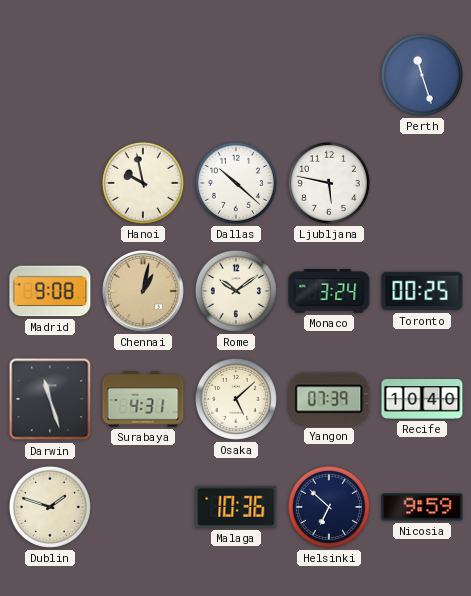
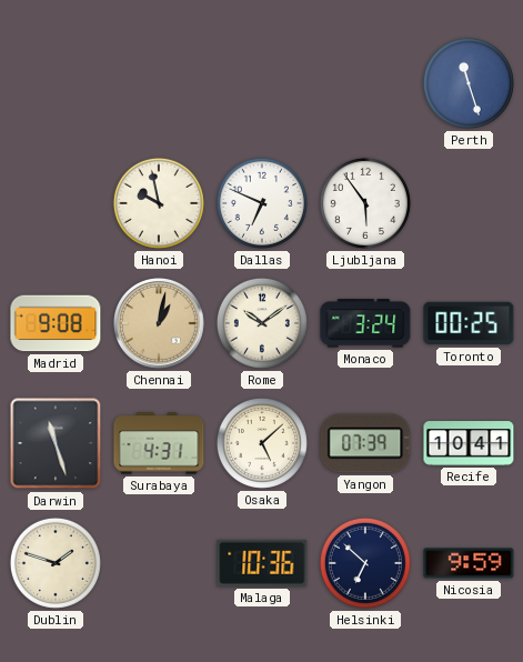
Dallas: 10:22 -> 6:49
Ljubljana: 5:47 -> 5:54
Recife: 10:40 -> 10:41
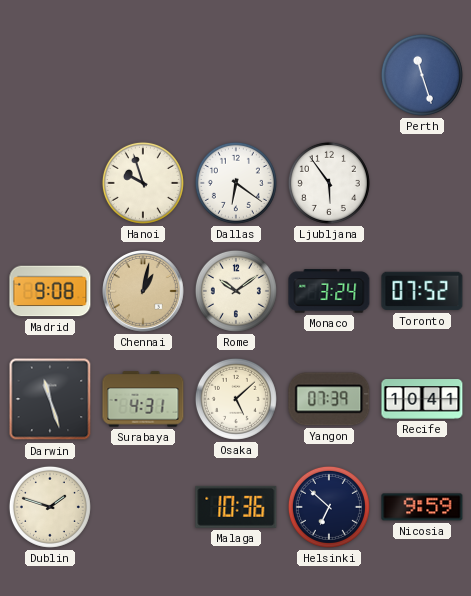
Hanoi: 9:58 -> 9:57
Dallas: 6:49 -> 6:21
Toronto: 00:25 -> 07:52
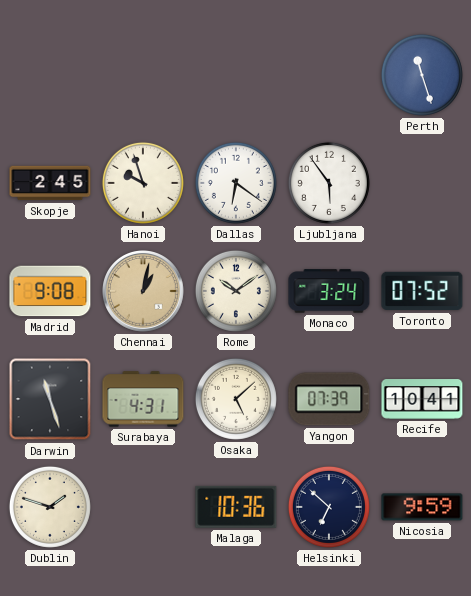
Skopje: none -> 2:45
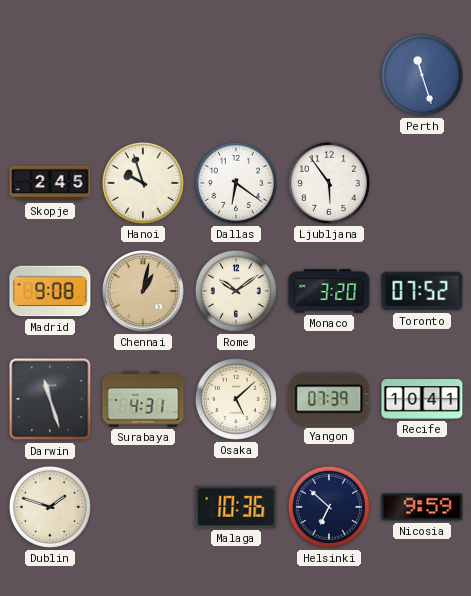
Monaco: 3:24 -> 3:20
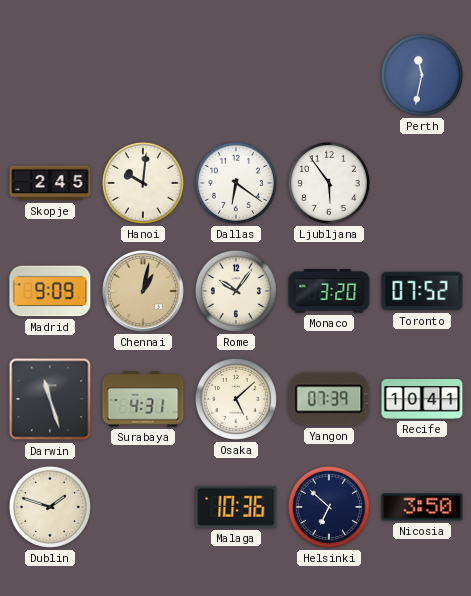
Perth: 11:27 -> 11:32
Hanoi: 9:57 -> 10:01
Madrid: 9:08 -> 9:09
Rome: 10:09 -> 10:06
Nicosia: 9:59 -> 3:50
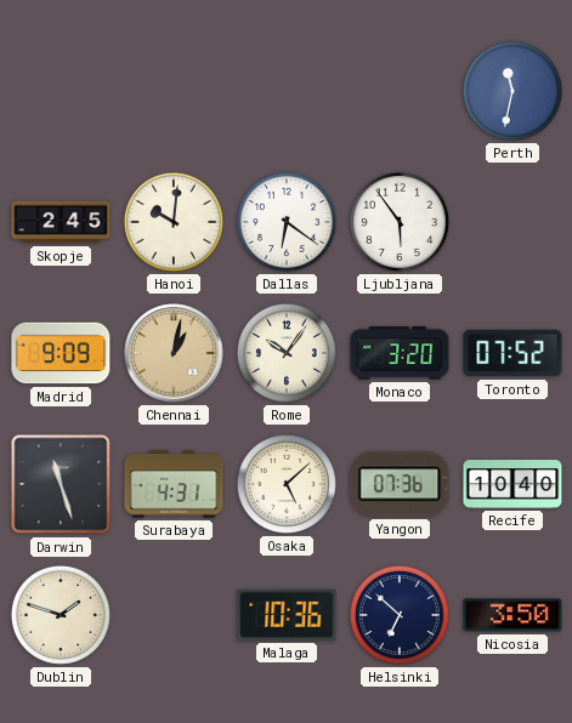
Yangon: 07:39 -> 07:36
Recife: 10:41 -> 10:40
